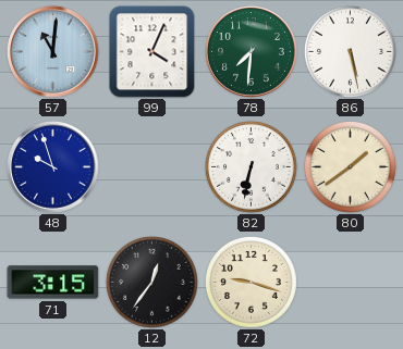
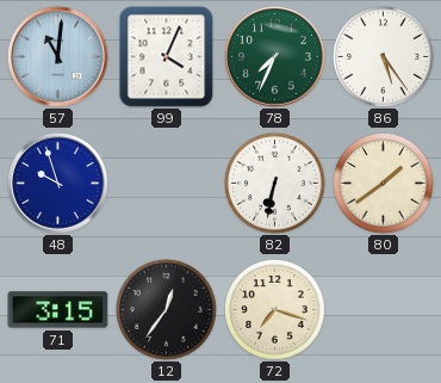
78: 7:31 -> 7:34
86: 5:28 -> 5:24
72: 9:18 -> 7:18
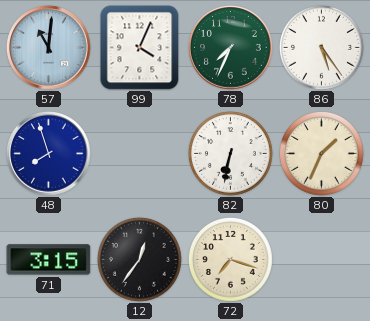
48: 9:57 -> 7:57
80: 1:39 -> 1:34
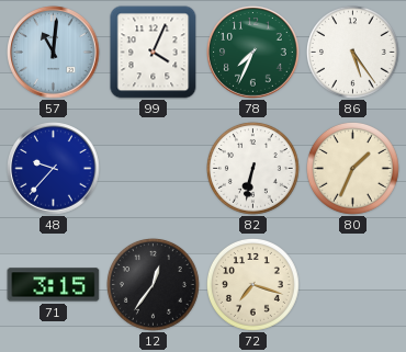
48: 7:57 -> 9:37
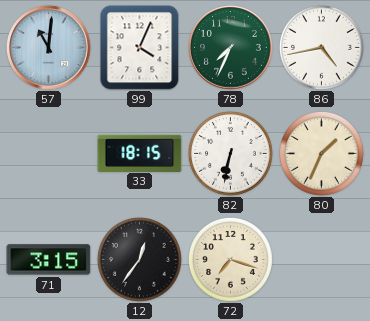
86: 5:24 -> 4:43
48: 9:37 -> none
33: none -> 18:15
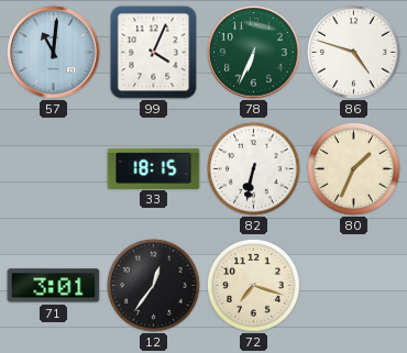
78: 7:34 -> 6:34
86: 4:43 -> 4:48
71: 3:15 -> 3:01
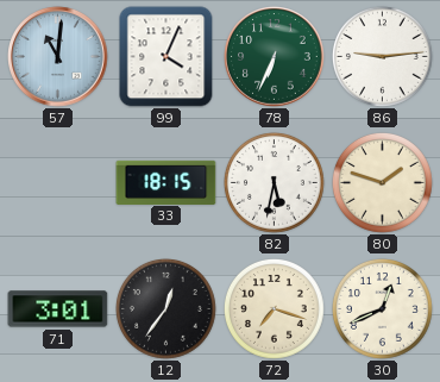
86: 4:48 -> 9:14
82: 6:32 -> 5:32
80: 1:34 -> 1:48
30: none -> 12:41
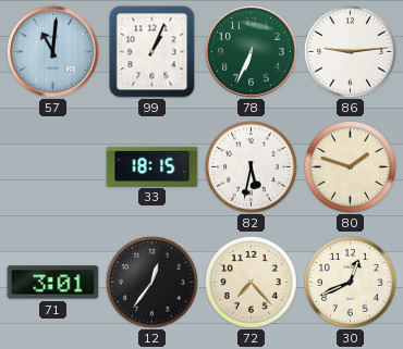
99: 4:04 -> 1:04
72: 7:18 -> 7:23
